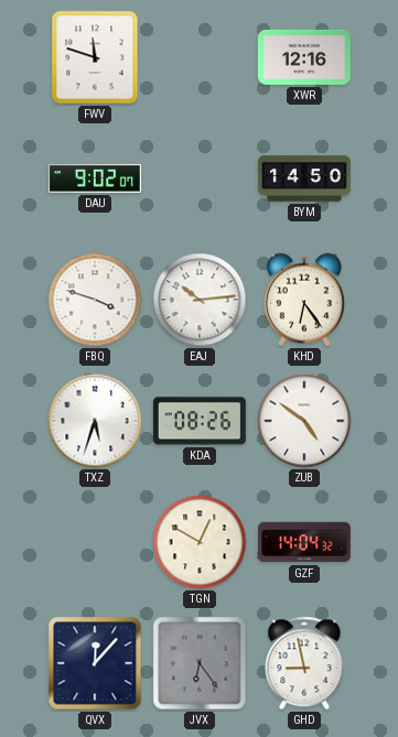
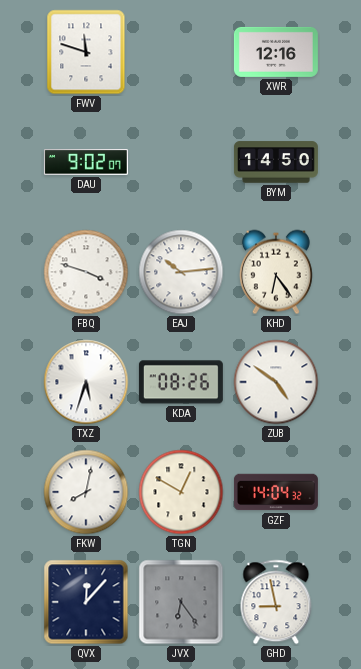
FKW: none -> 8:02
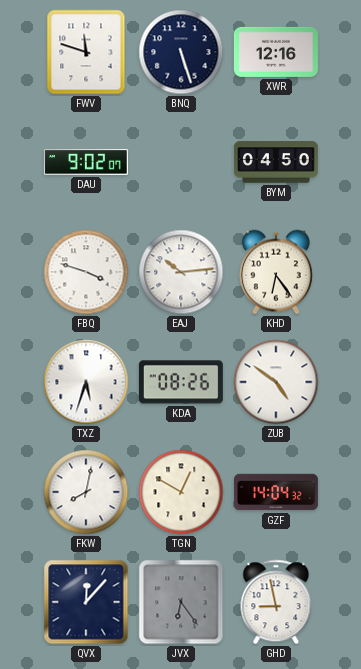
BNQ: none -> 5:27
BYM: 14:50 -> 04:50
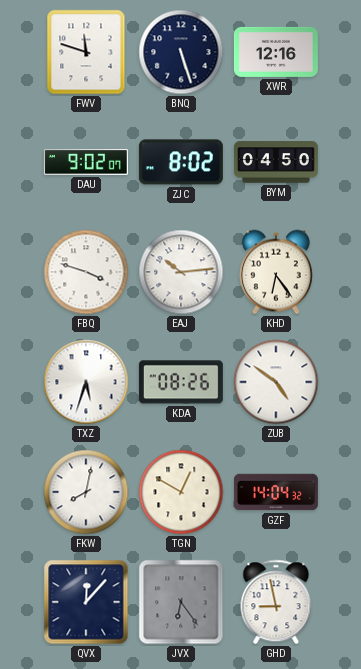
ZJC: none -> 8:02
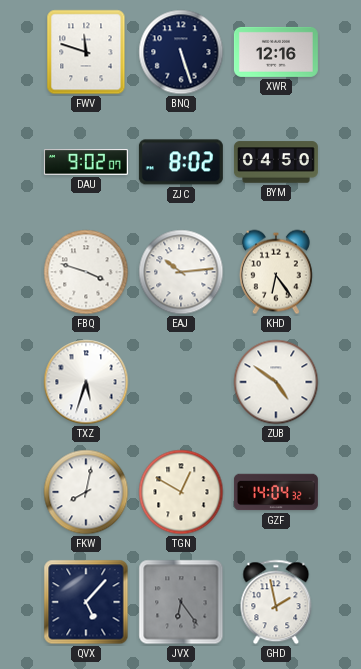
KDA: 08:26 -> none
QVX: 12:07 -> 5:07
GHD: 8:58 -> 1:58
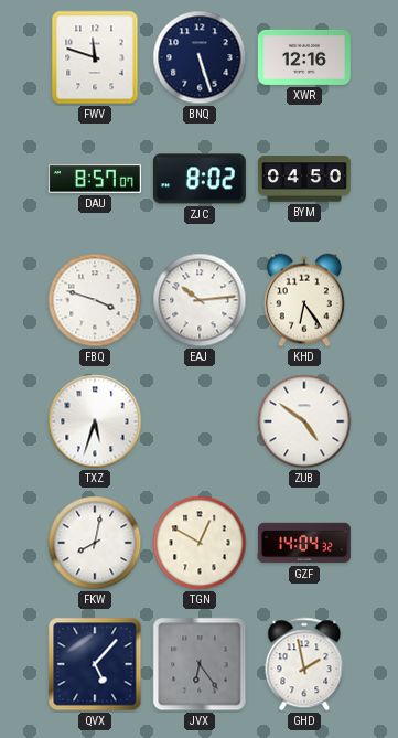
DAU: 9:02 -> 8:57
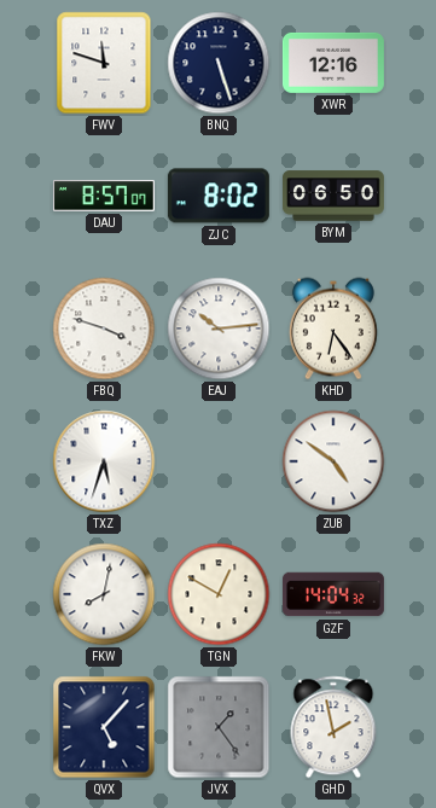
BYM: 04:50 -> 06:50
JVX: 6:24 -> 1:24
